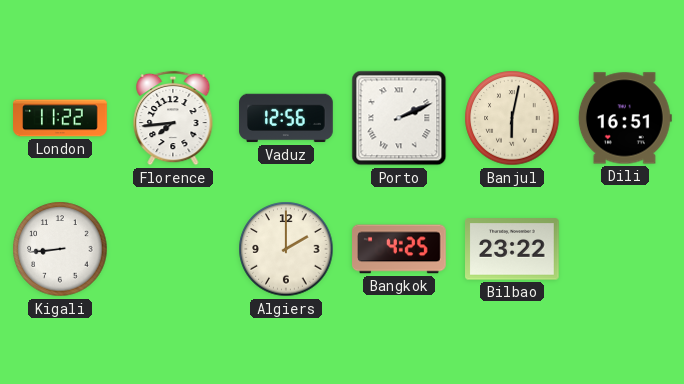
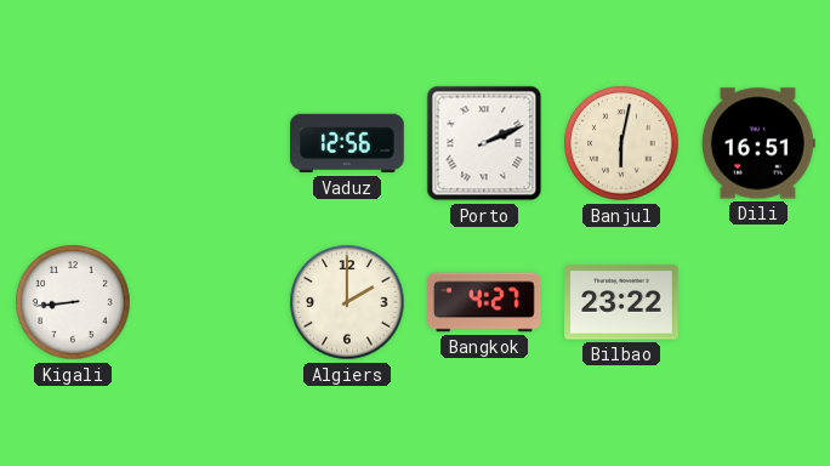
London: 11:22 -> none
Florence: 7:44 -> none
Bangkok: 4:25 -> 4:27
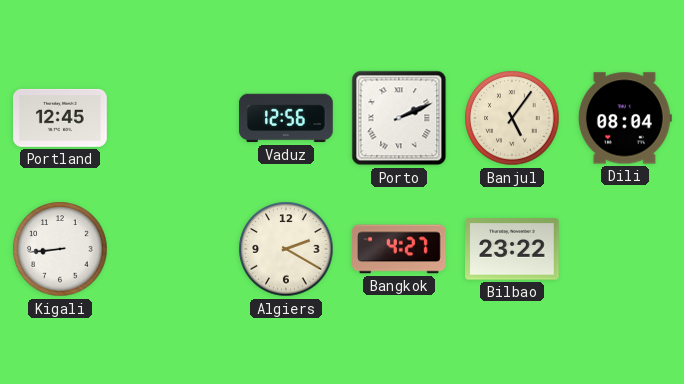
Portland: none -> 12:45
Banjul: 6:02 -> 5:06
Dili: 16:51 -> 08:04
Algiers: 2:00 -> 2:20
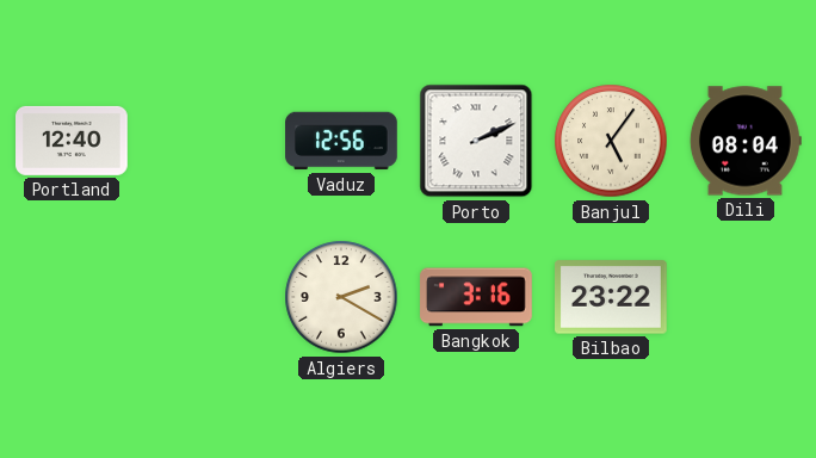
Portland: 12:45 -> 12:40
Kigali: 8:44 -> none
Bangkok: 4:27 -> 3:16
